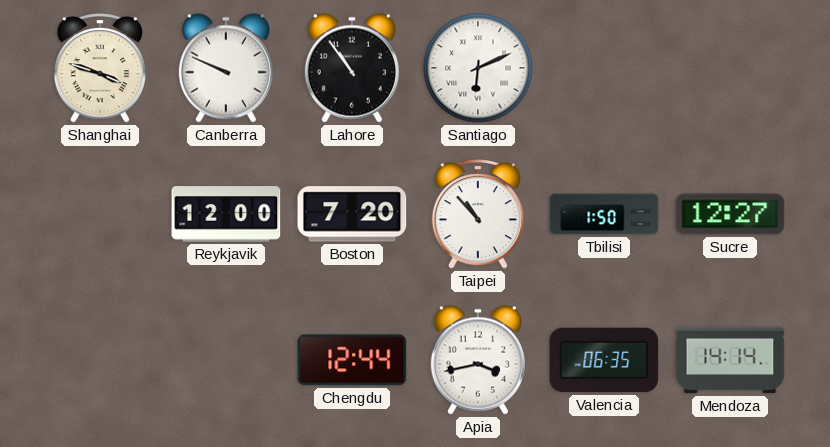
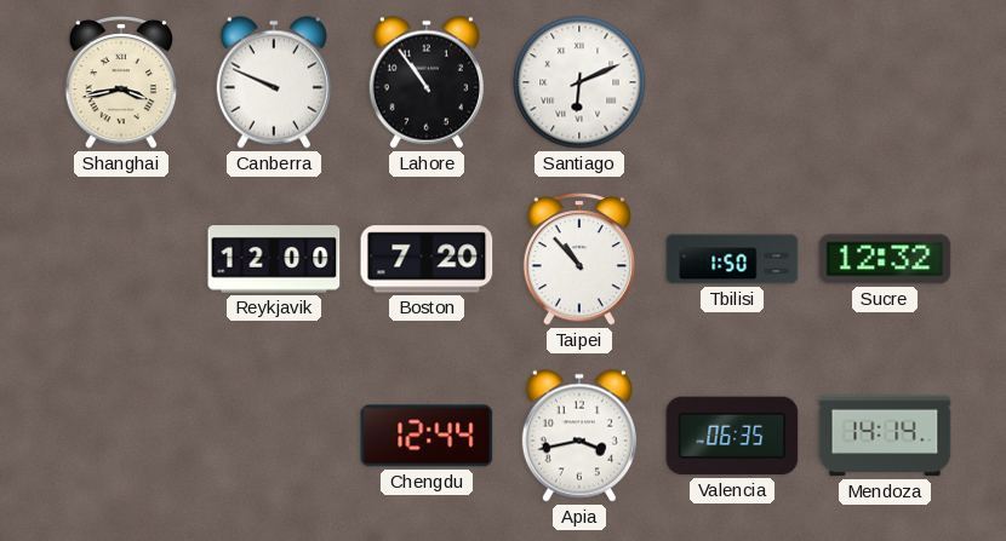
Shanghai: 3:48 -> 3:43
Sucre: 12:27 -> 12:32
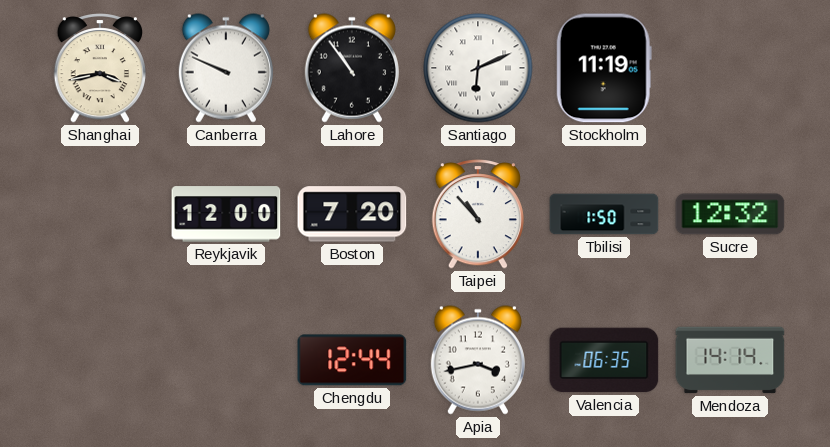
Stockholm: none -> 11:19
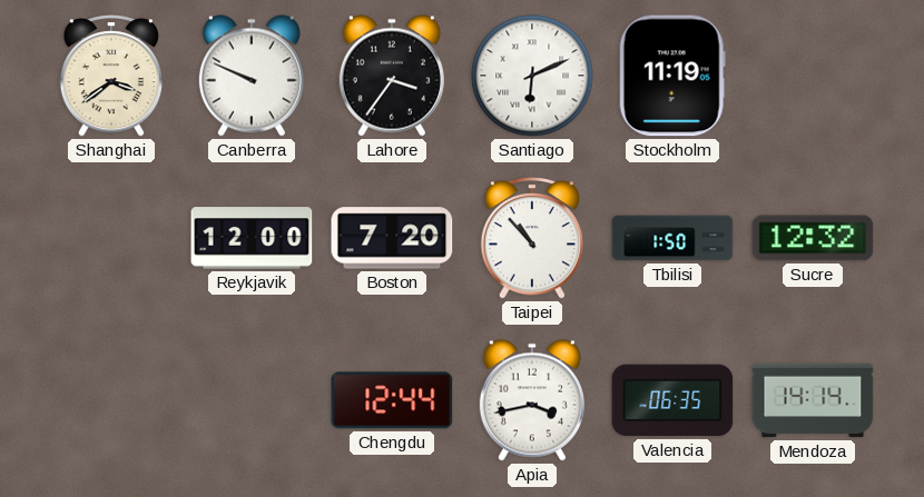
Shanghai: 3:43 -> 3:39
Lahore: 10:54 -> 3:36
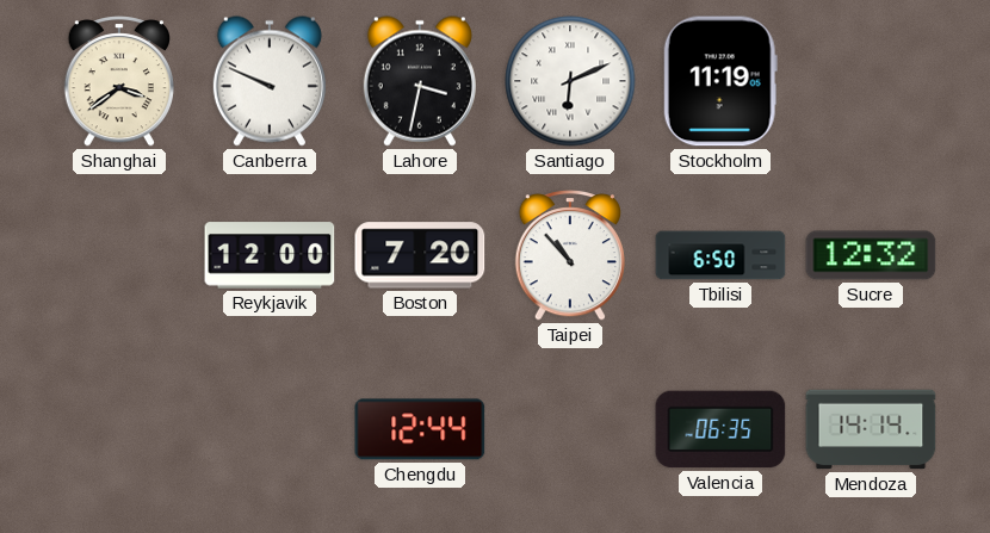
Lahore: 3:36 -> 3:32
Tbilisi: 1:50 -> 6:50
Apia: 3:43 -> none
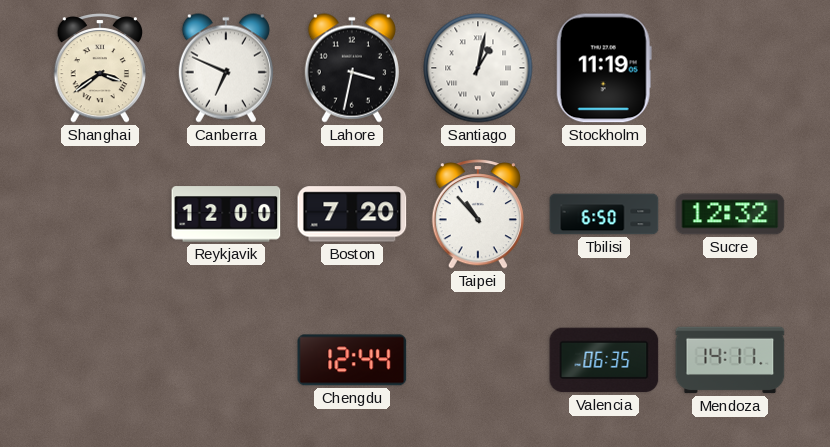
Canberra: 9:49 -> 6:49
Santiago: 6:11 -> 1:02
Mendoza: 14:14 -> 14:11
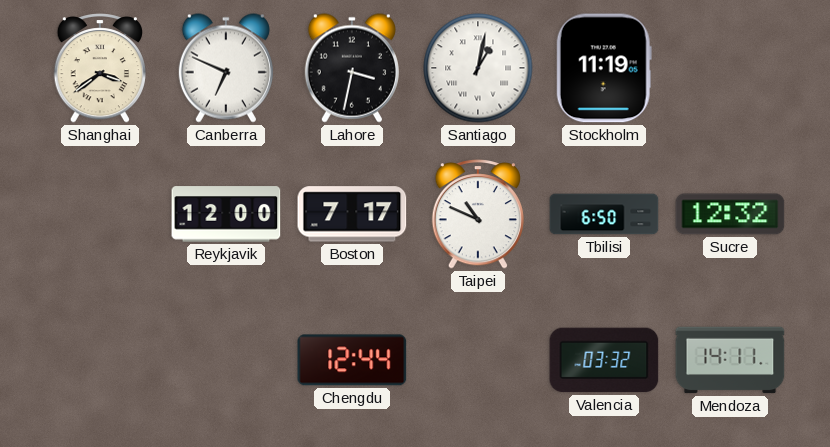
Boston: 7:20 -> 7:17
Taipei: 10:53 -> 10:49
Valencia: 06:35 -> 03:32
